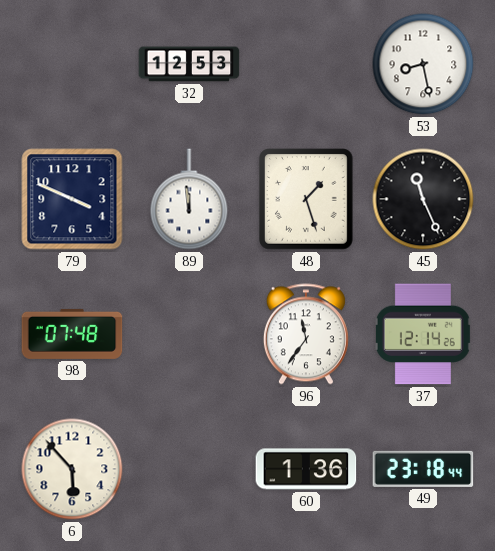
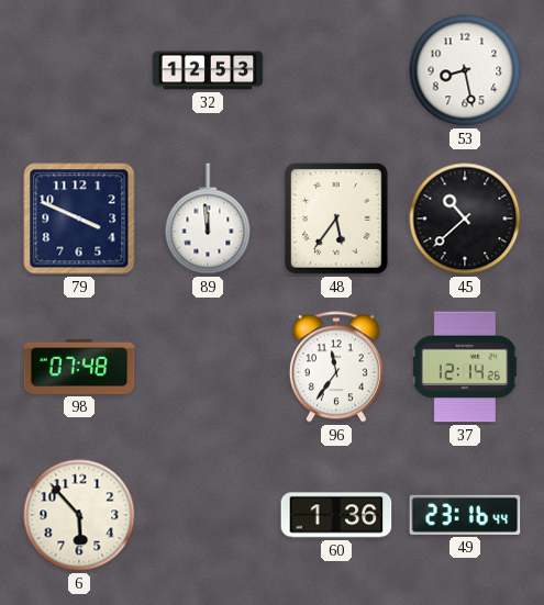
48: 1:27 -> 5:36
45: 11:26 -> 10:38
49: 23:18 -> 23:16
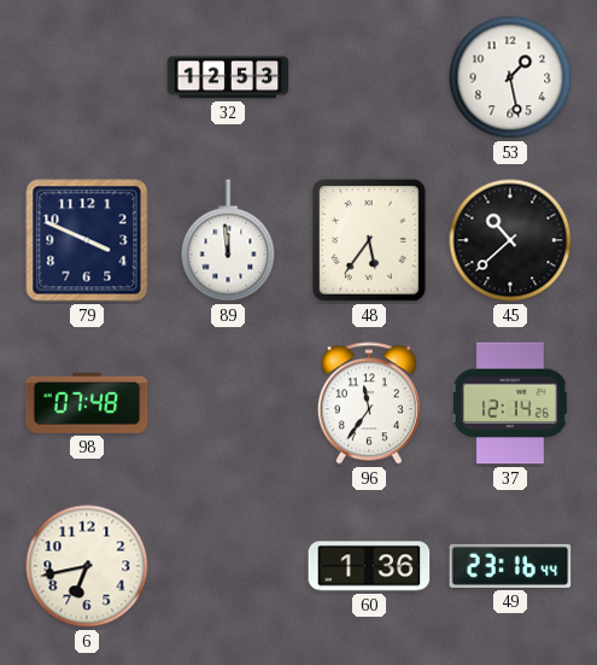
53: 8:28 -> 1:28
6: 5:53 -> 6:43
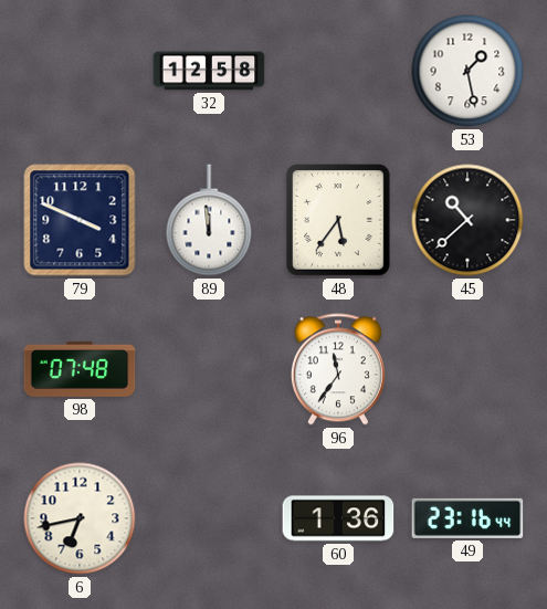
32: 12:53 -> 12:58
37: 12:14 -> none
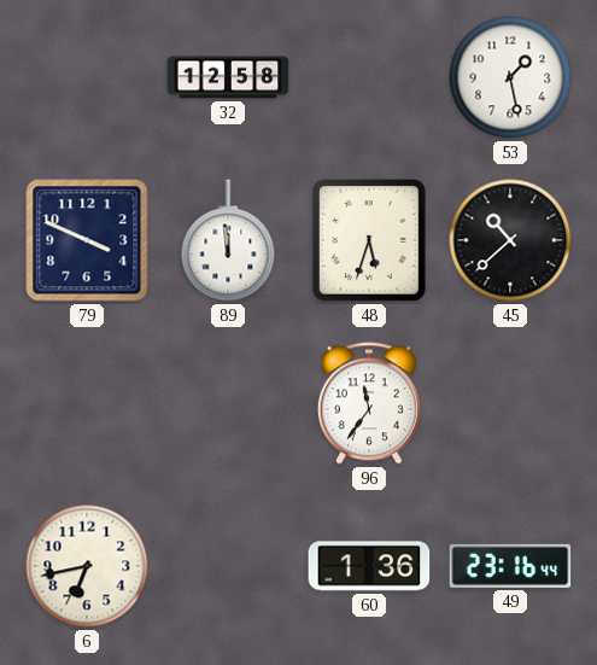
48: 5:36 -> 5:33
98: 07:48 -> none
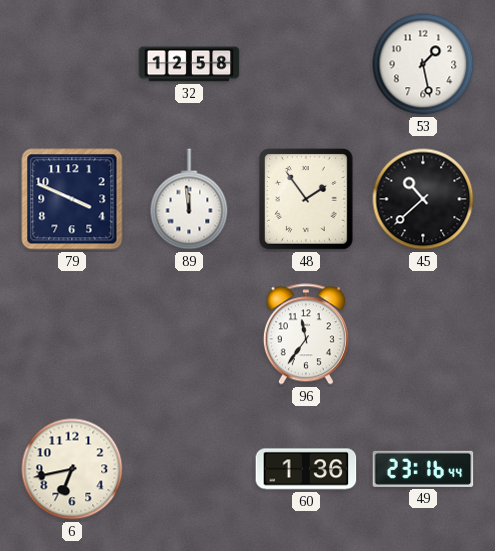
48: 5:33 -> 1:54
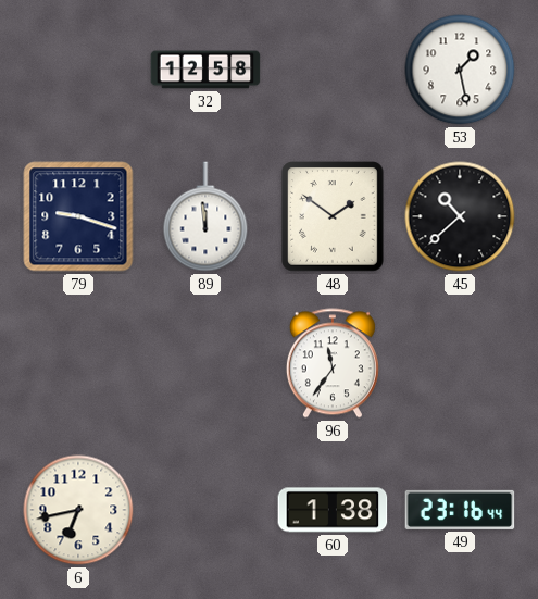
79: 3:49 -> 9:18
48: 1:54 -> 1:51
60: 1:36 -> 1:38
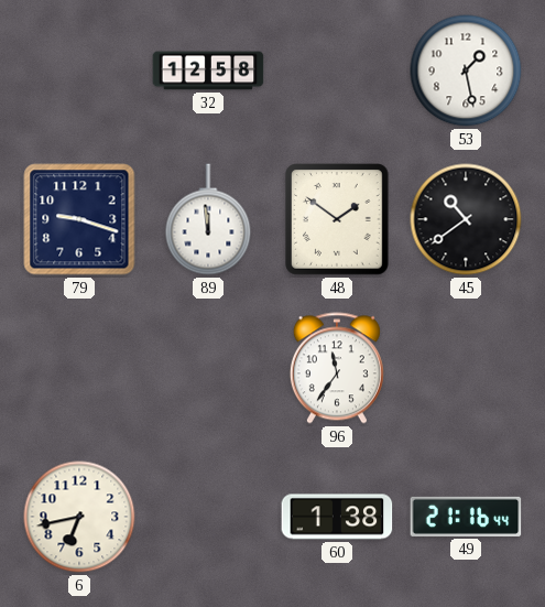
45: 10:38 -> 10:39
49: 23:16 -> 21:16
